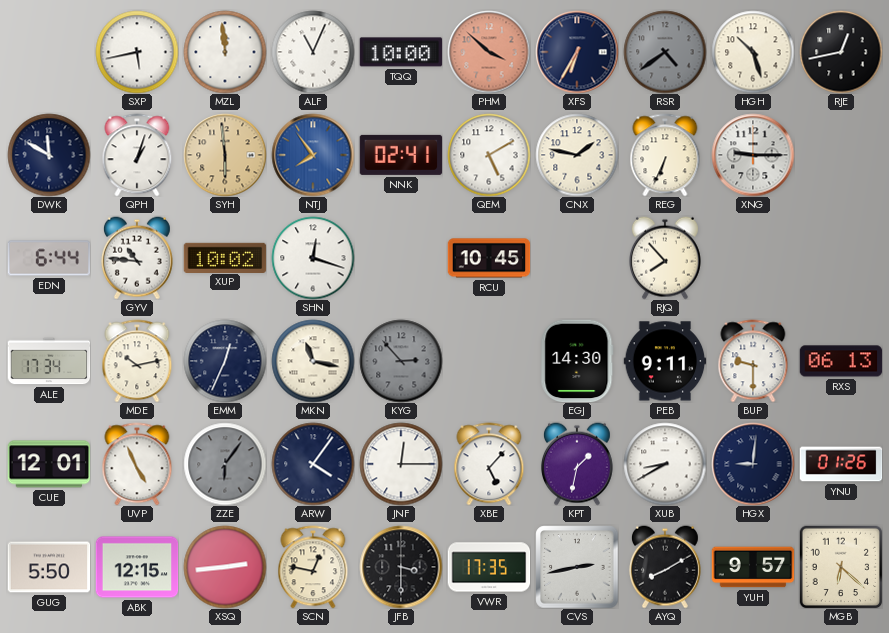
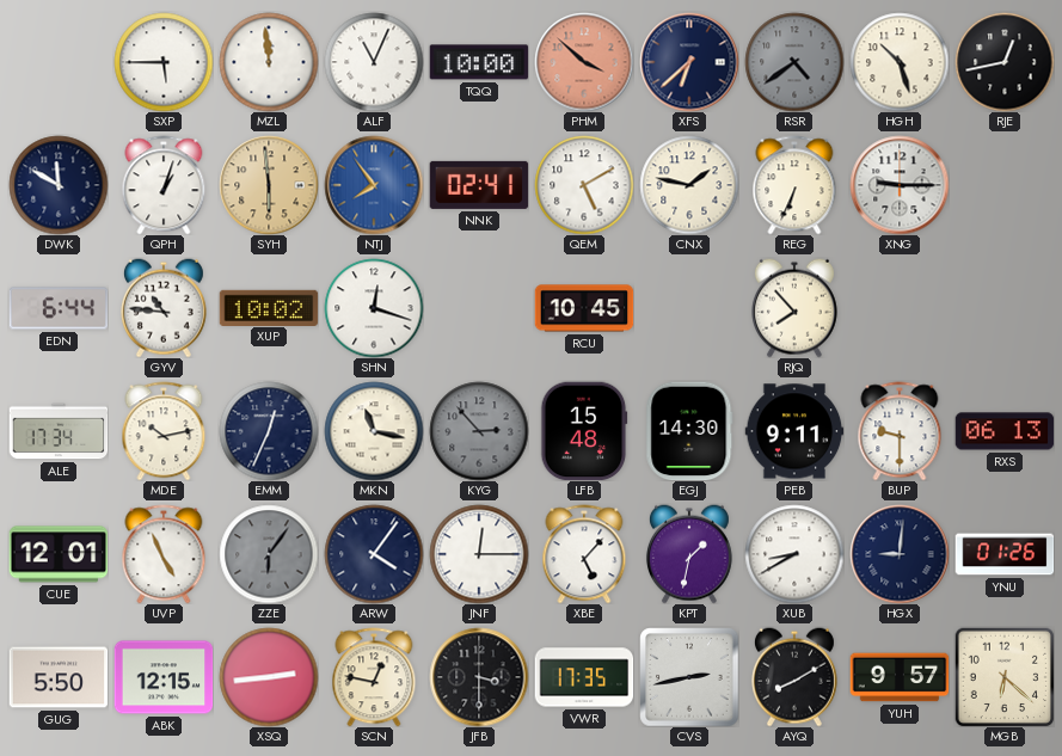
SXP: 5:43 -> 5:45
XFS: 6:35 -> 6:38
LFB: none -> 15:48
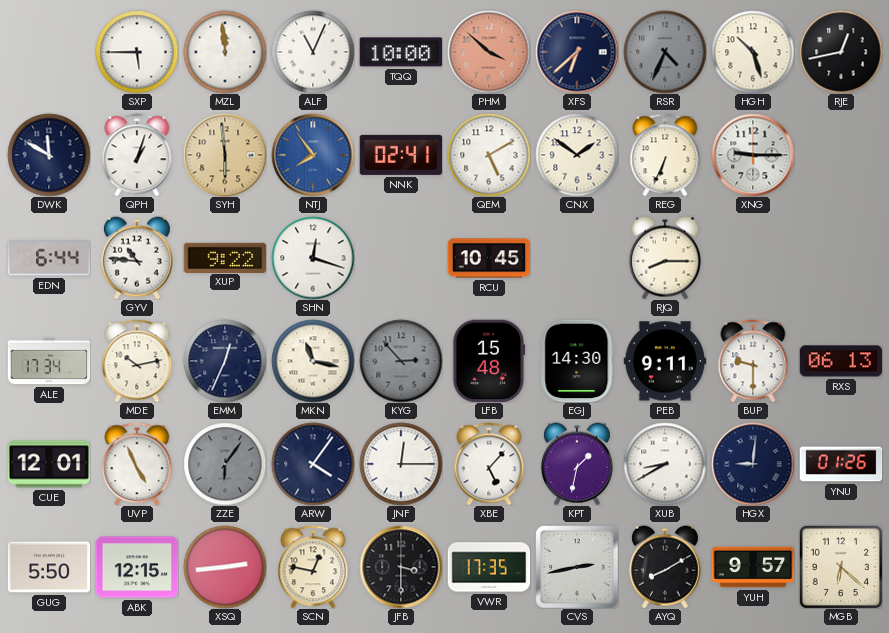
RSR: 4:39 -> 4:34
CNX: 1:47 -> 1:51
XUP: 10:02 -> 9:22
RJQ: 7:53 -> 8:15
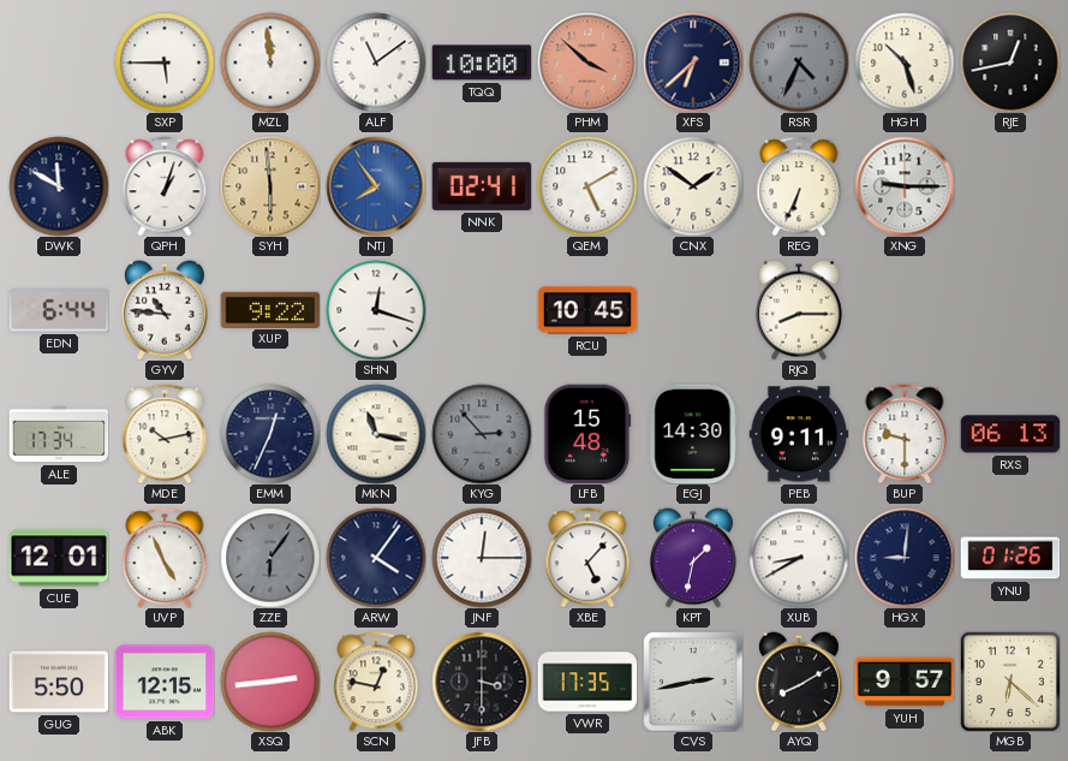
ALF: 11:04 -> 11:09
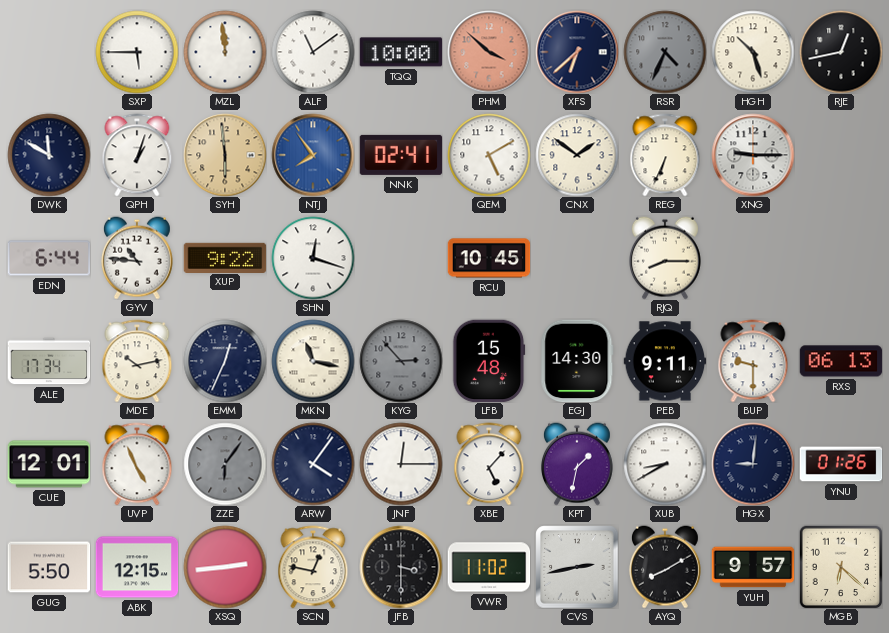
VWR: 17:35 -> 11:02
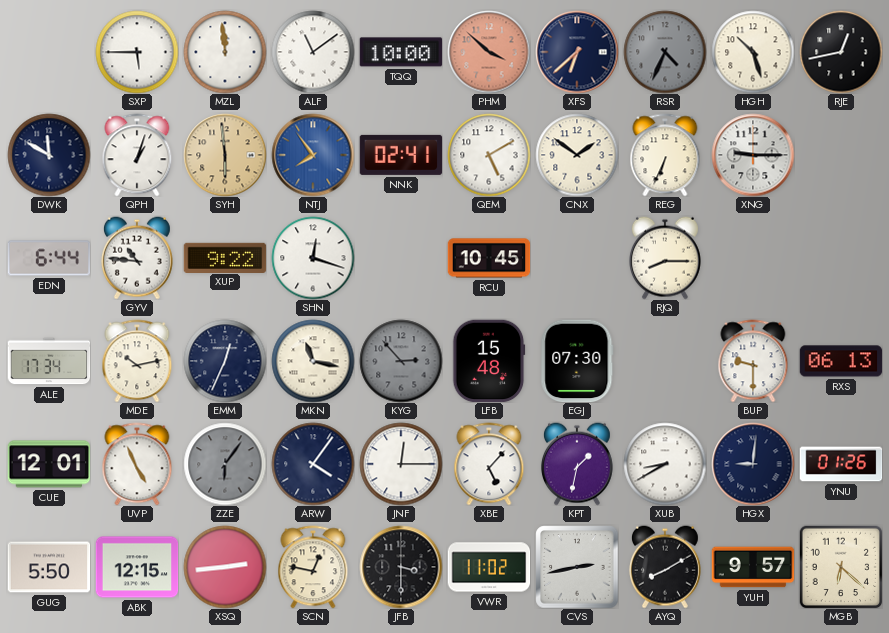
EGJ: 14:30 -> 07:30
PEB: 9:11 -> none
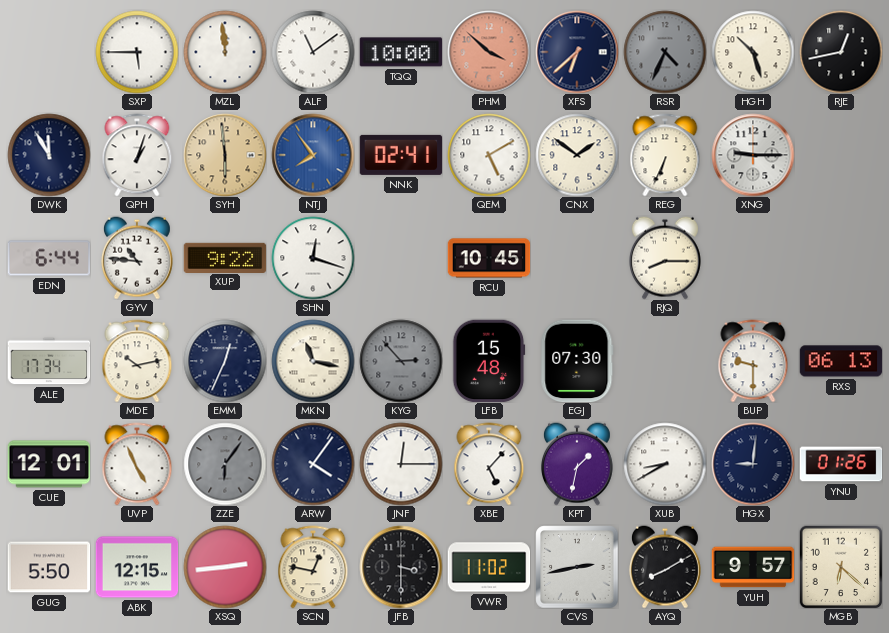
DWK: 11:50 -> 11:55
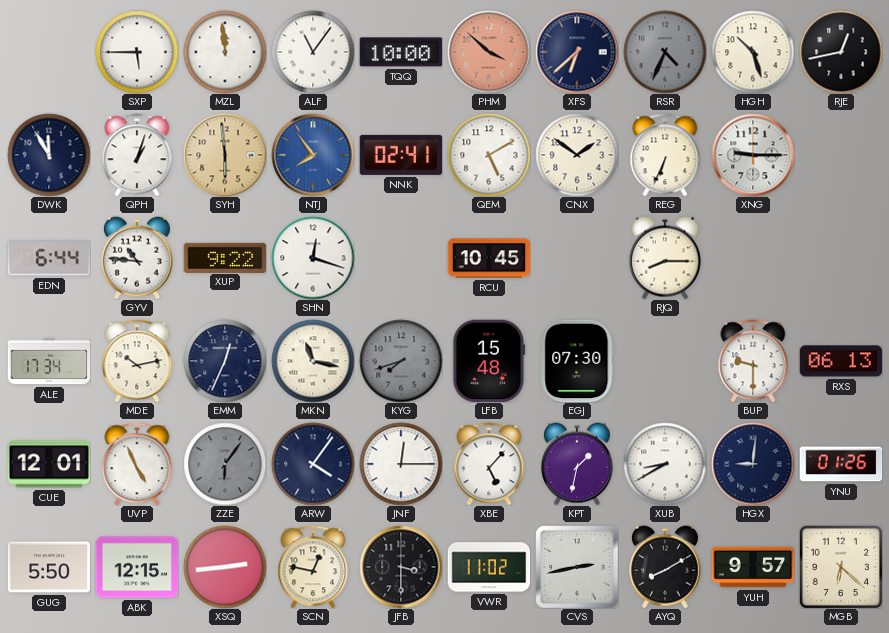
ALF: 11:09 -> 11:06
KYG: 2:53 -> 7:42
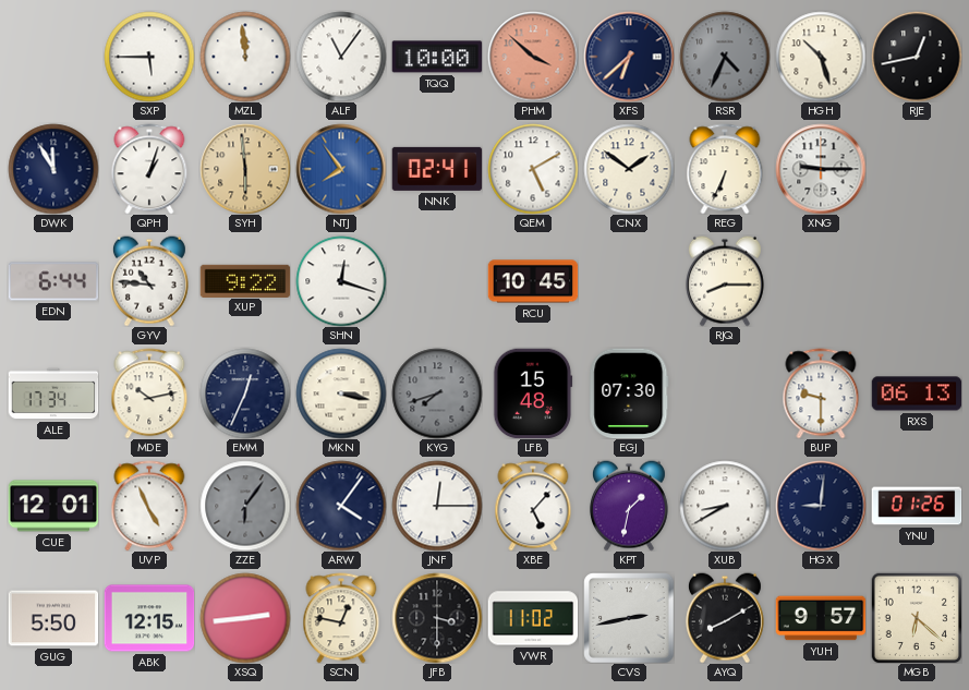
MKN: 11:17 -> 3:17
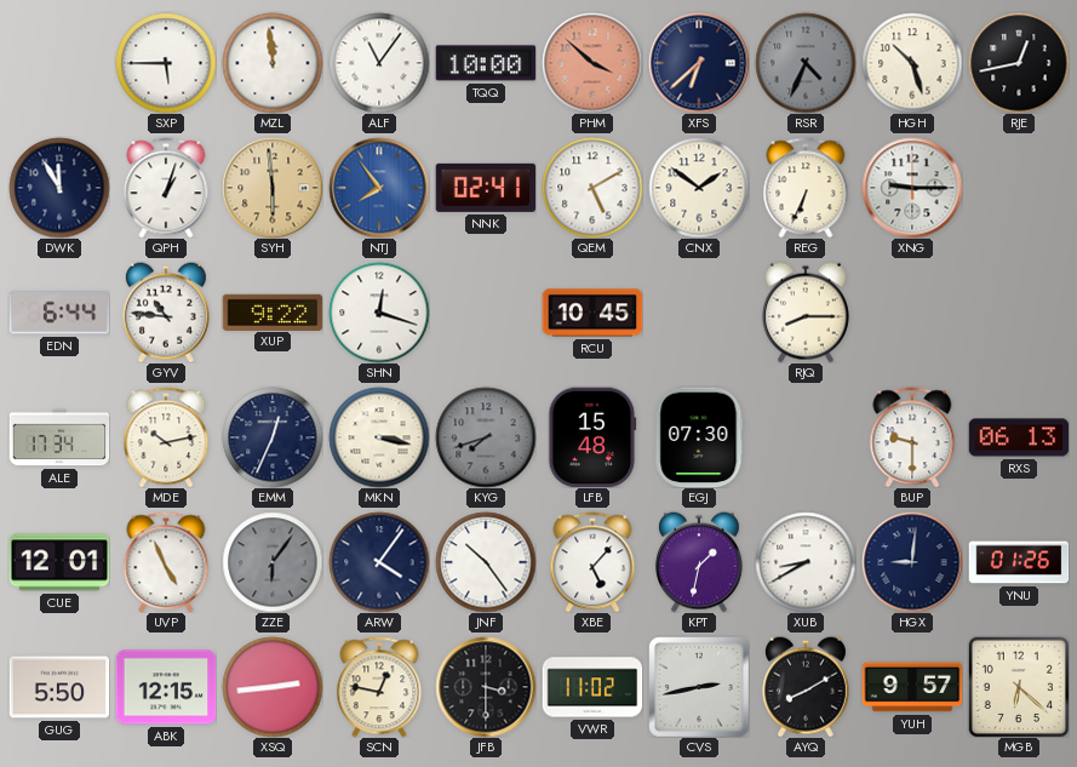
JNF: 12:15 -> 10:24
